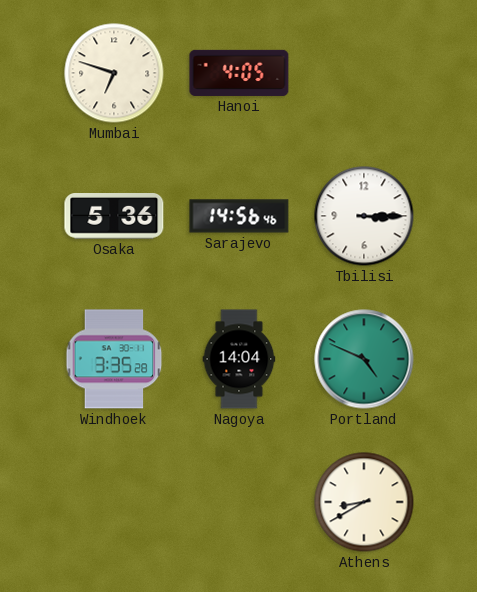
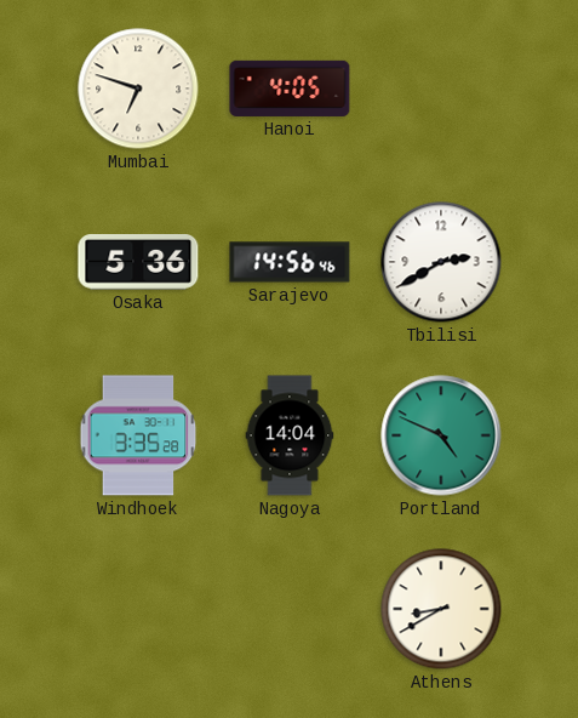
Tbilisi: 3:15 -> 2:40
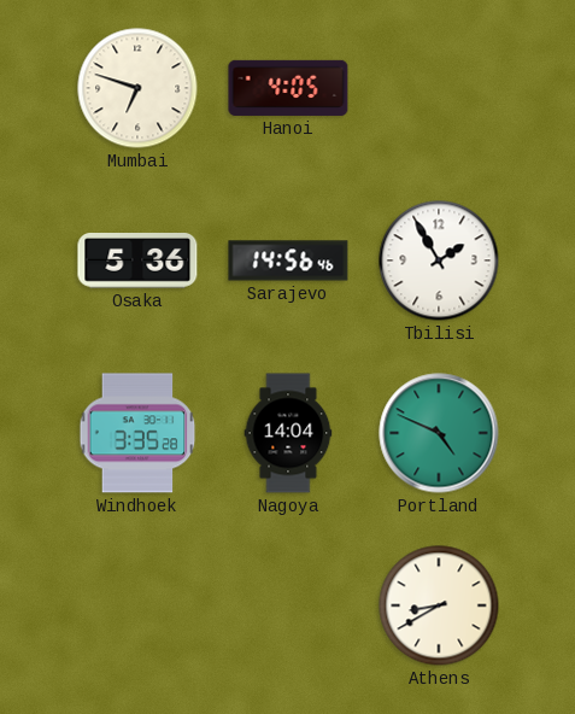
Tbilisi: 2:40 -> 1:55
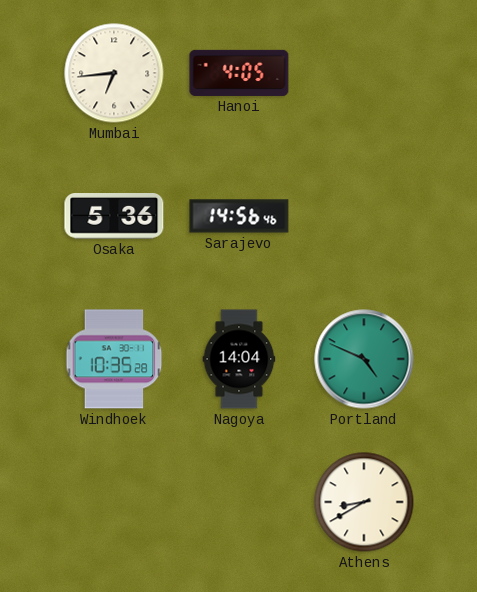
Mumbai: 6:48 -> 6:44
Tbilisi: 1:55 -> none
Windhoek: 3:35 -> 10:35
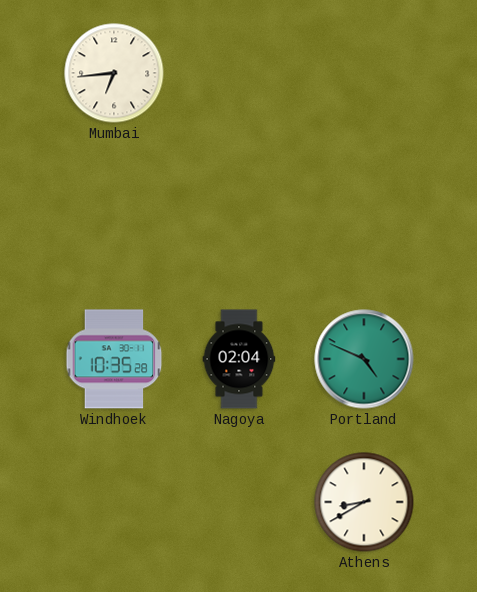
Hanoi: 4:05 -> none
Osaka: 5:36 -> none
Sarajevo: 14:56 -> none
Nagoya: 14:04 -> 02:04
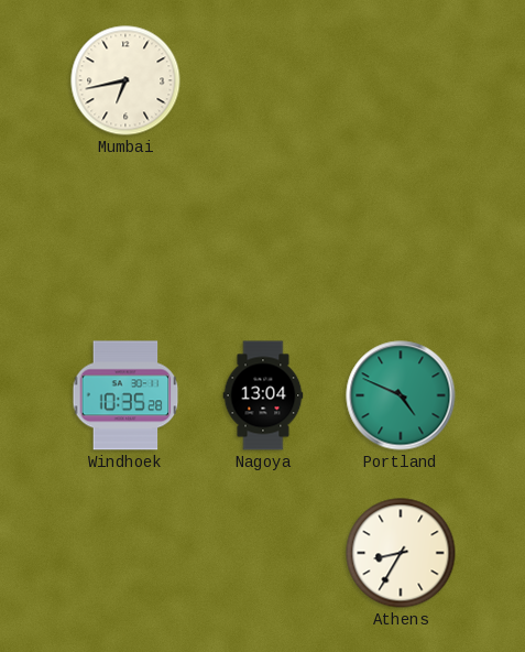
Mumbai: 6:44 -> 6:43
Nagoya: 02:04 -> 13:04
Athens: 8:40 -> 8:35
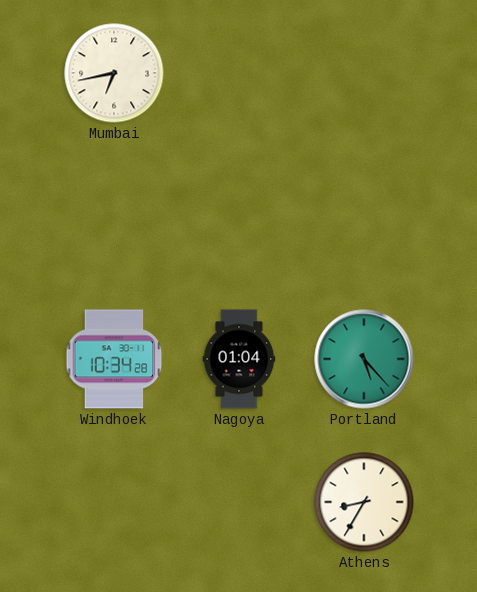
Windhoek: 10:35 -> 10:34
Nagoya: 13:04 -> 01:04
Portland: 4:49 -> 5:23
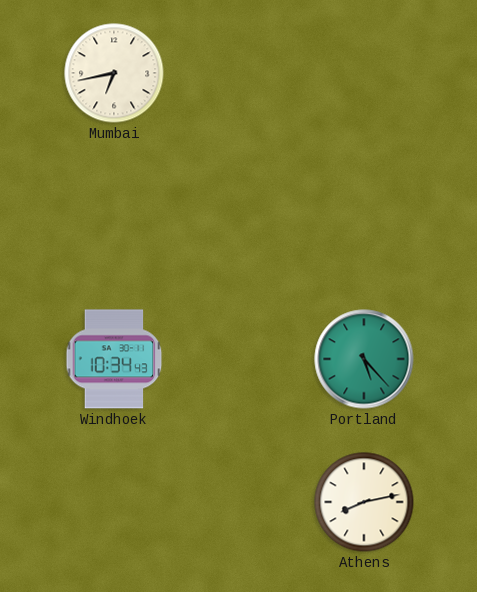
Windhoek: 10:34:28 -> 10:34:43
Nagoya: 01:04 -> none
Athens: 8:35 -> 8:13
